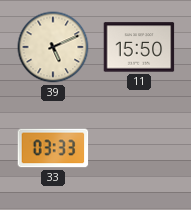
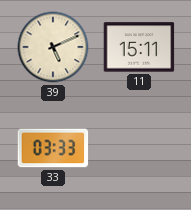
11: 15:50 -> 15:11
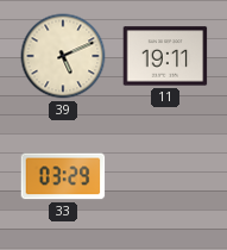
11: 15:11 -> 19:11
33: 03:33 -> 03:29
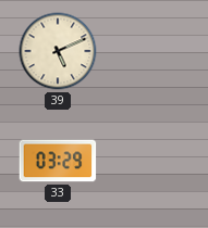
11: 19:11 -> none
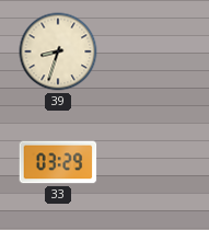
39: 5:11 -> 8:33
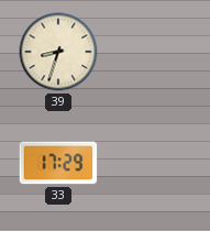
33: 03:29 -> 17:29
